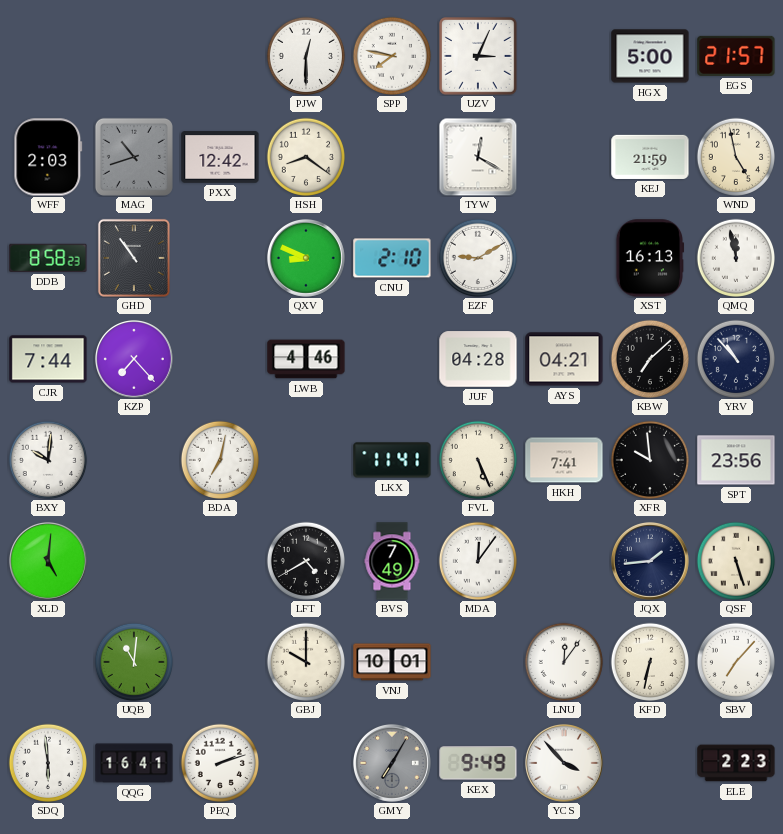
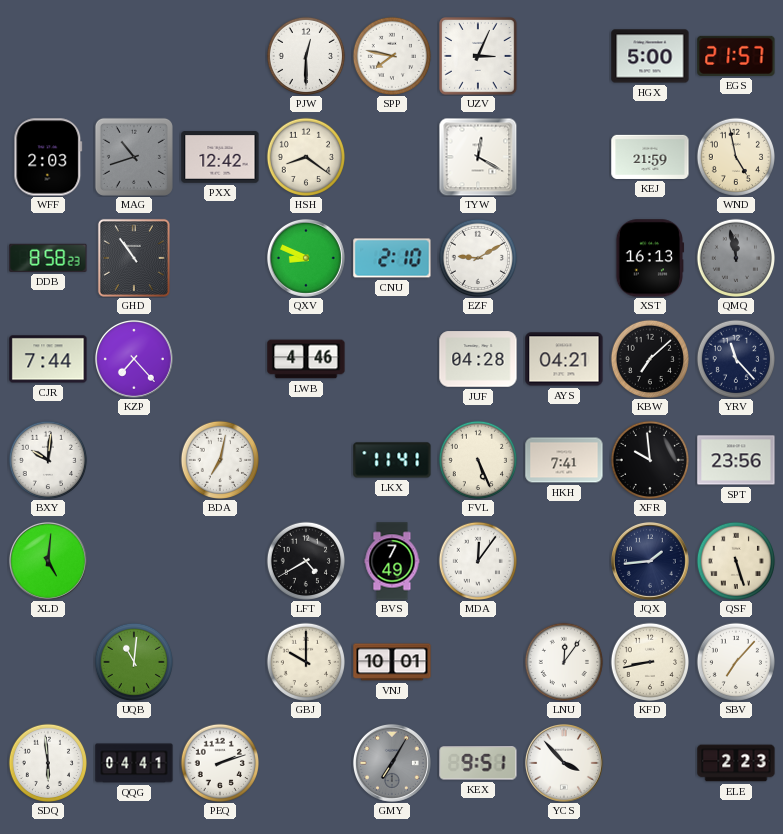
QMQ dial: white -> grey
YRV: 10:53 -> 11:23
KFD: 6:32 -> 8:43
QQG: 16:41 -> 04:41
KEX: 9:49 -> 9:51
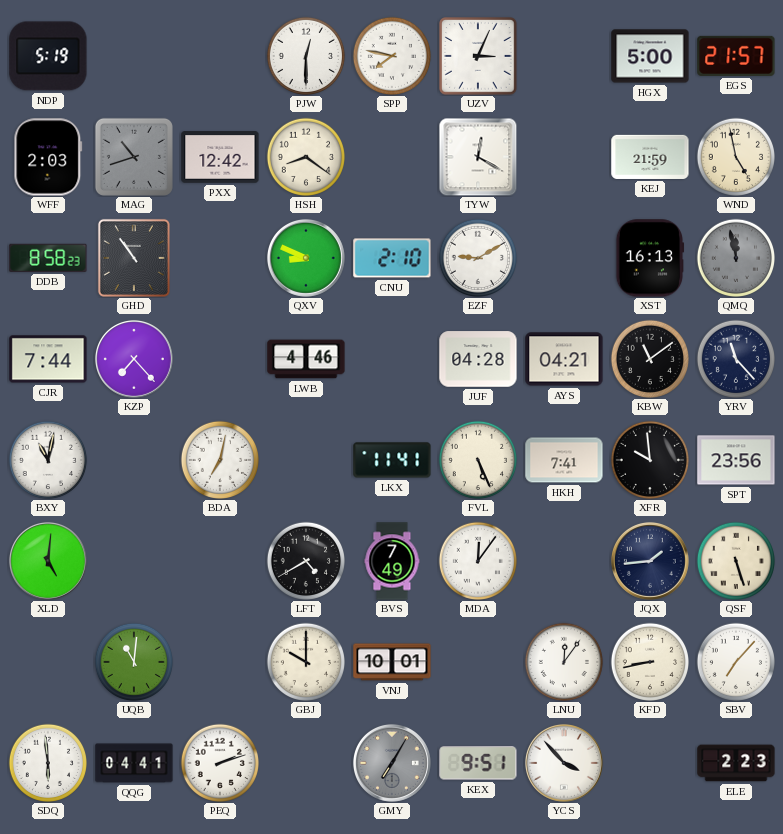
NDP: none -> 5:19
KBW: 7:08 -> 11:09
BXY: 10:01 -> 11:02
